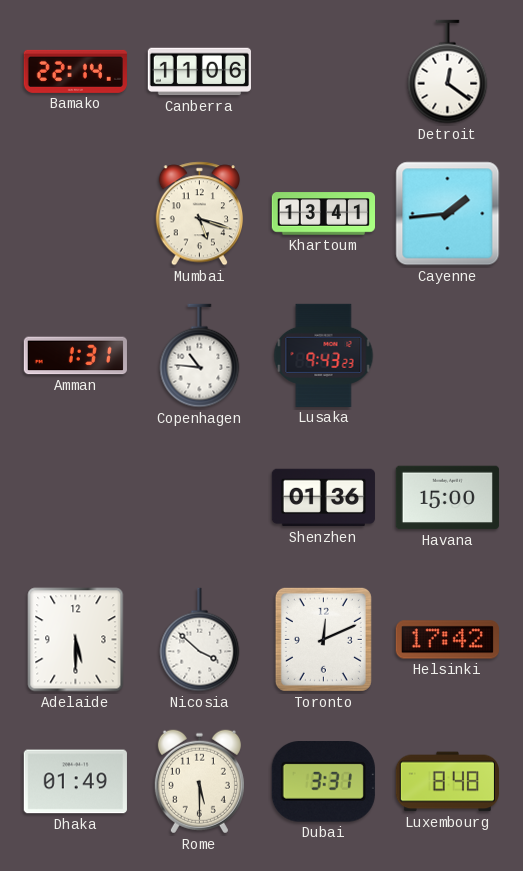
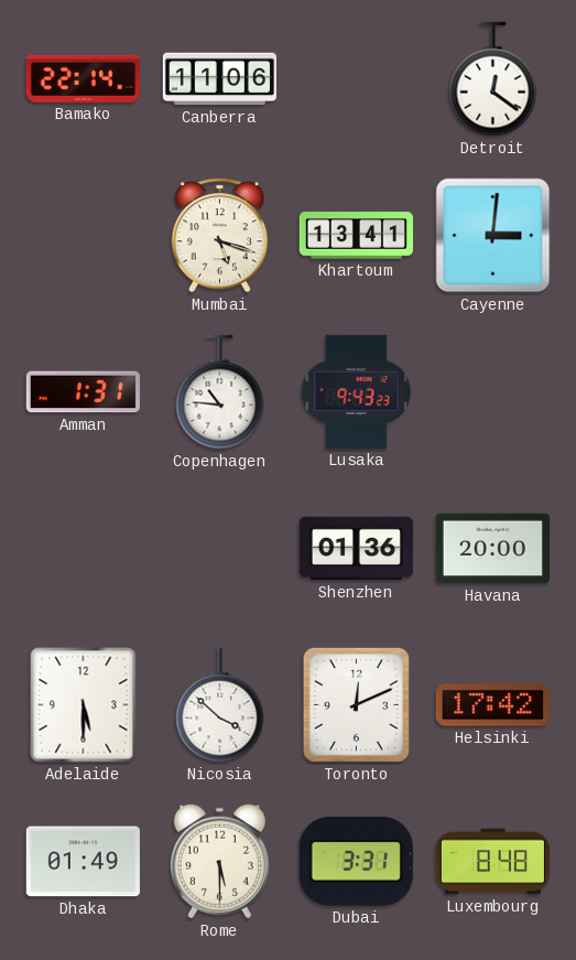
Cayenne: 1:44 -> 3:01
Havana: 15:00 -> 20:00
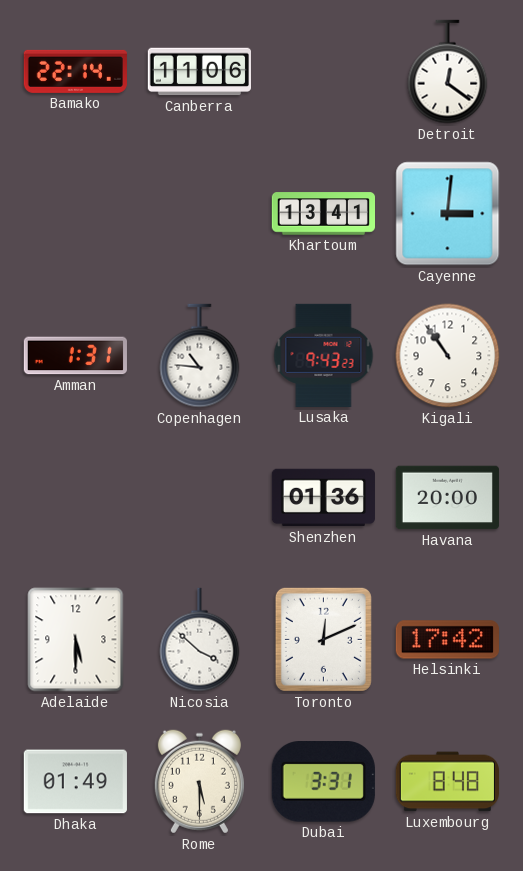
Mumbai: 5:18 -> none
Kigali: none -> 10:54
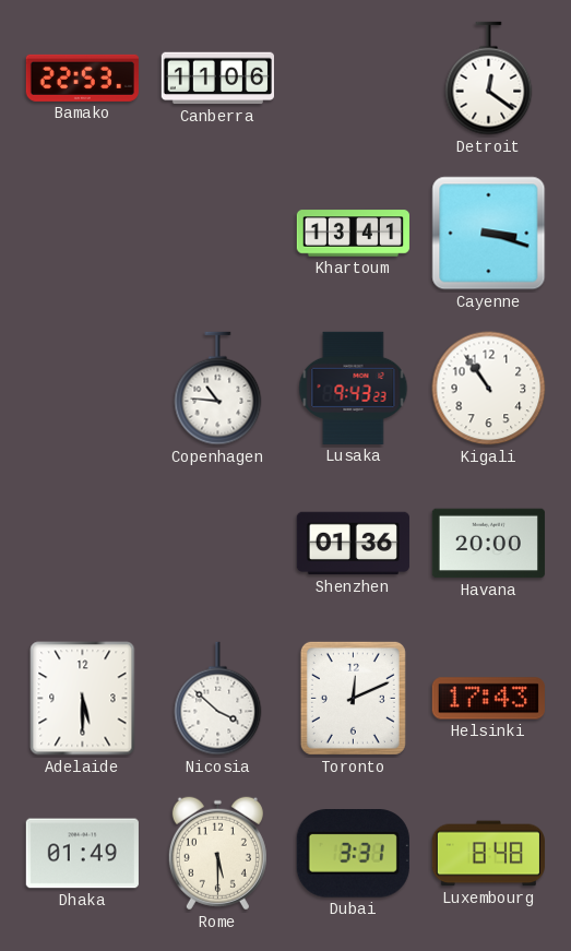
Bamako: 22:14 -> 22:53
Cayenne: 3:01 -> 3:18
Amman: 1:31 -> none
Helsinki: 17:42 -> 17:43
